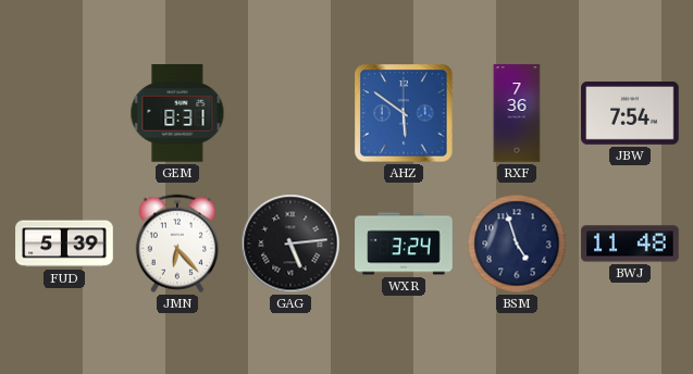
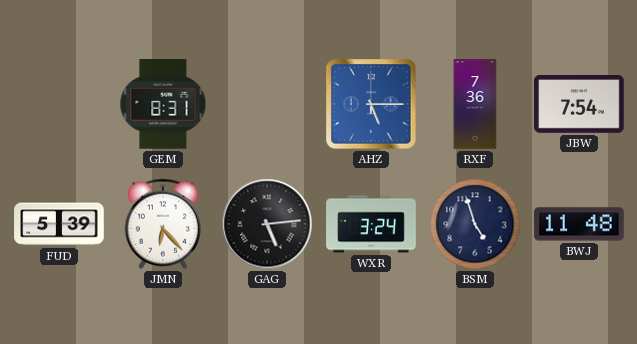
AHZ: 5:51 -> 5:15
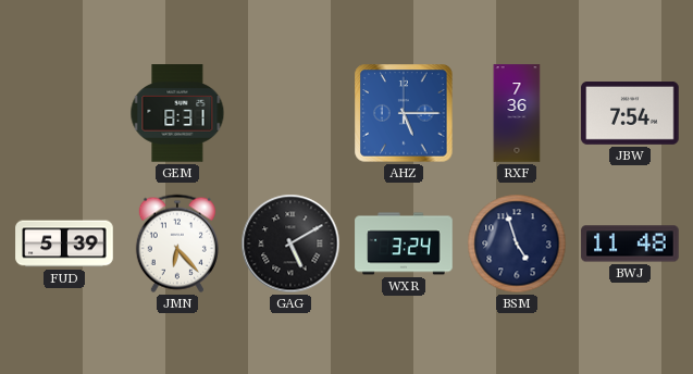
GAG: 5:14 -> 5:10
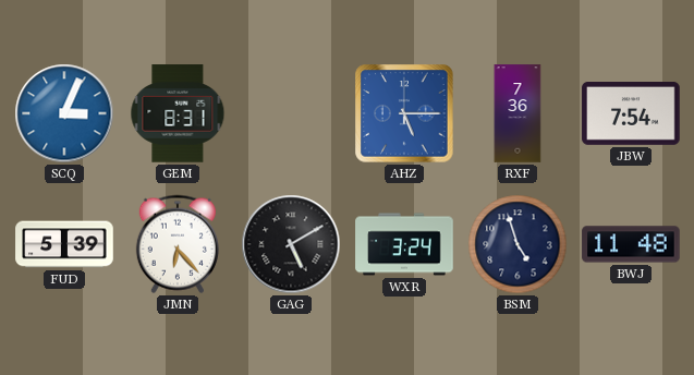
SCQ: none -> 3:04
